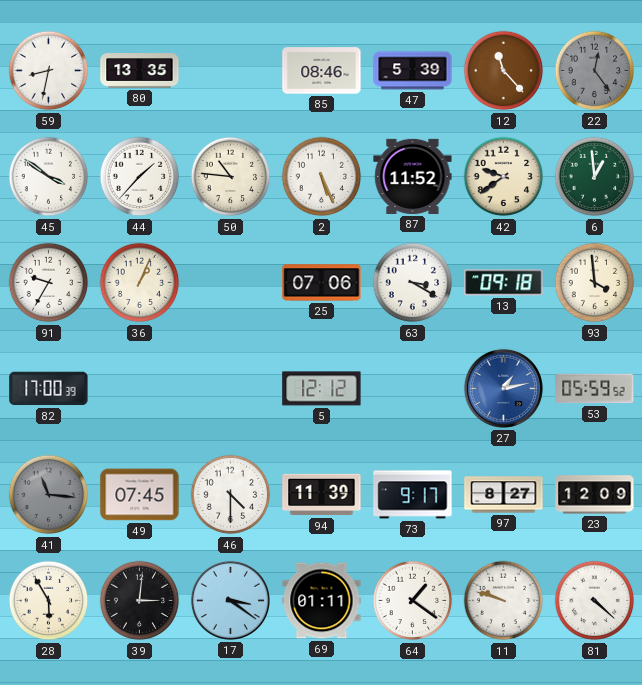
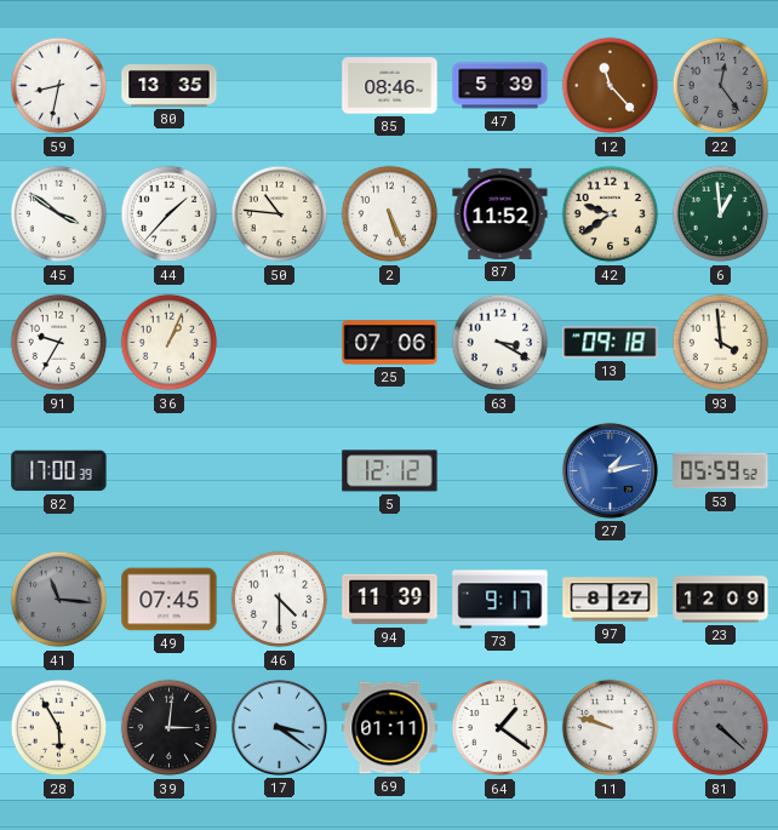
81 dial: white -> grey
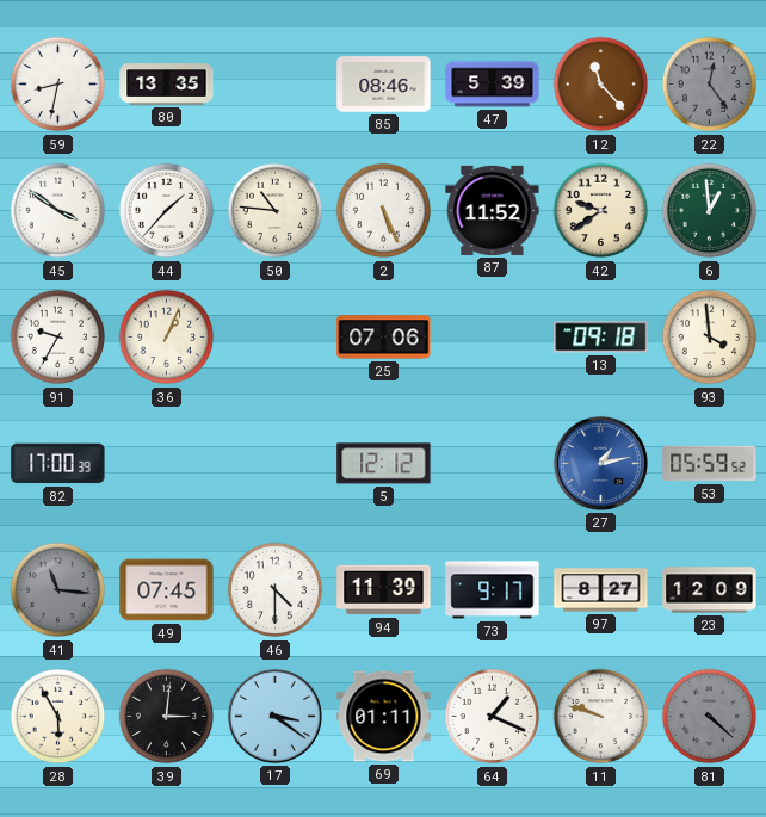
63: 3:20 -> none
64: 1:21 -> 1:19
